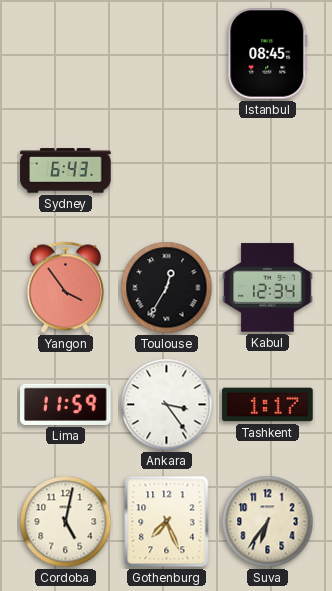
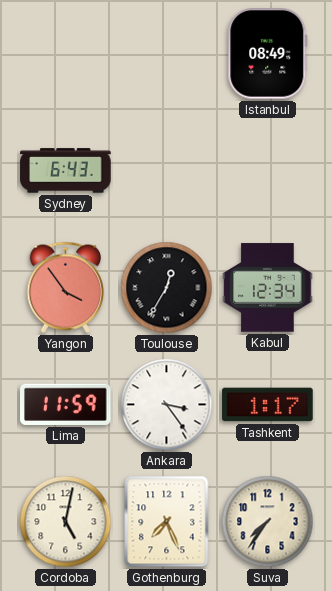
Istanbul: 08:45 -> 08:49
Suva: 6:36 -> 7:36
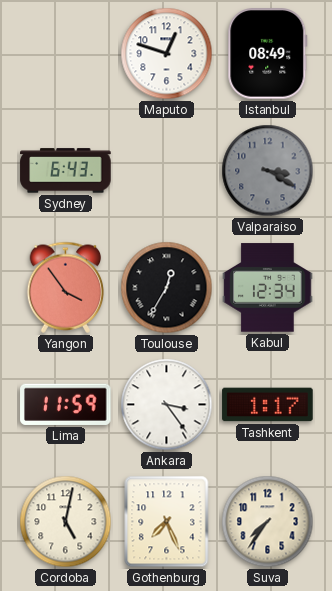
Maputo: none -> 12:48
Valparaiso: none -> 3:20
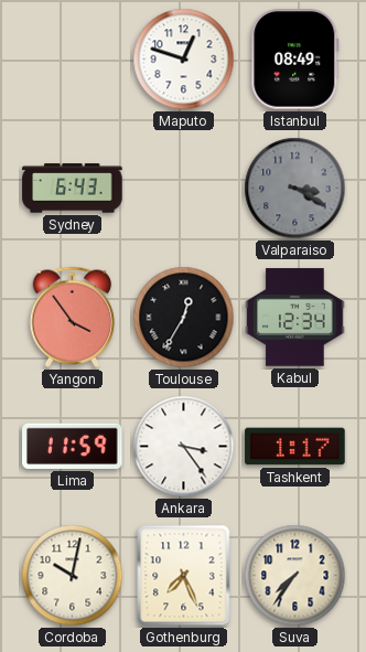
Cordoba: 5:02 -> 10:02
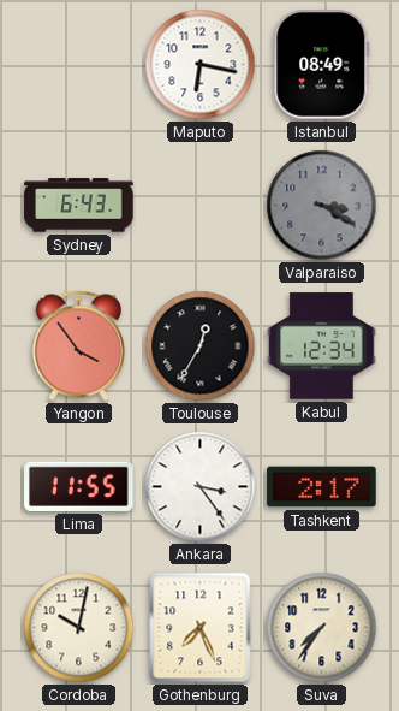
Maputo: 12:48 -> 6:17
Lima: 11:59 -> 11:55
Tashkent: 1:17 -> 2:17
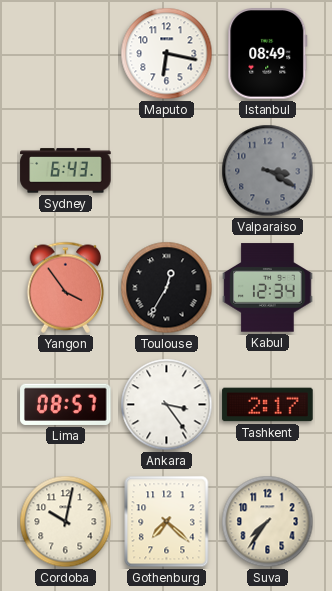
Lima: 11:55 -> 08:57
Gothenburg: 7:26 -> 7:22
